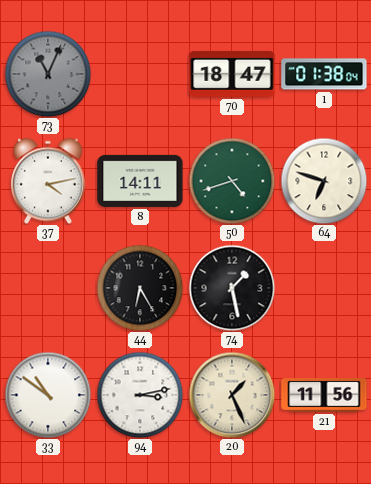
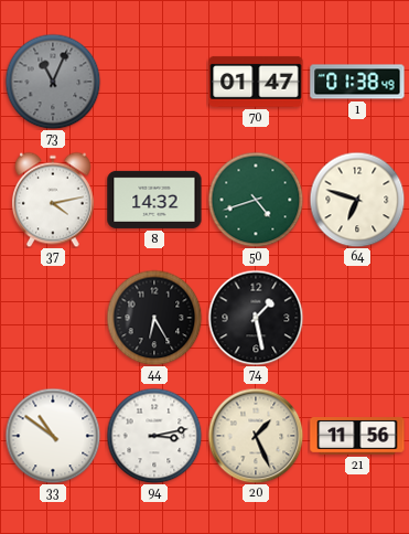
70: 18:47 -> 01:47
1: 01:38:04 -> 01:38:49
8: 14:11 -> 14:32
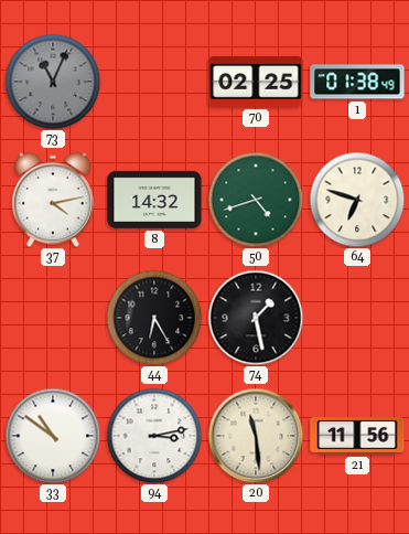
70: 01:47 -> 02:25
20: 1:26 -> 11:29
